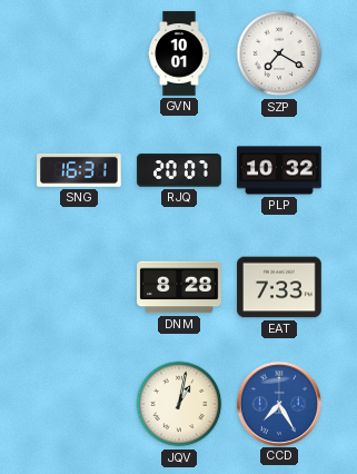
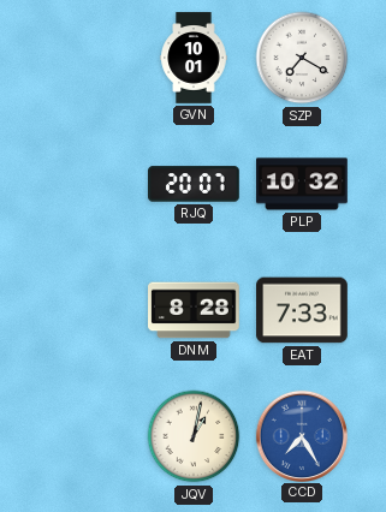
SNG: 16:31 -> none
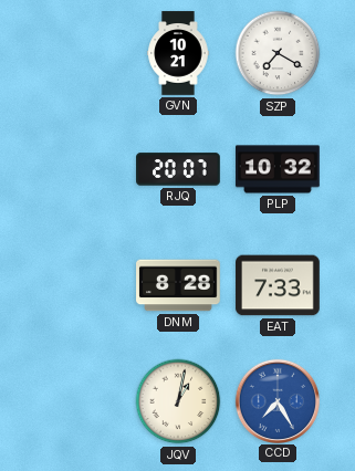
GVN: 10:01 -> 10:21
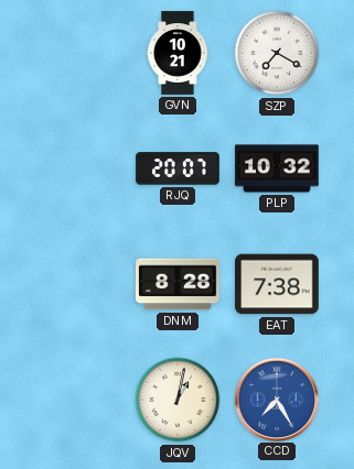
EAT: 7:33 -> 7:38
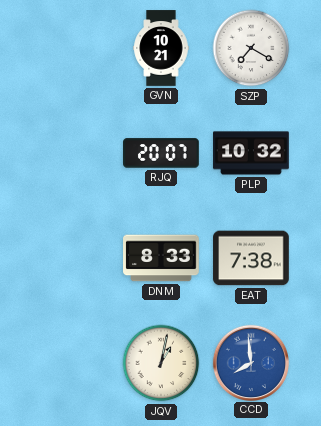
DNM: 8:28 -> 8:33
CCD: 7:25 -> 7:59
